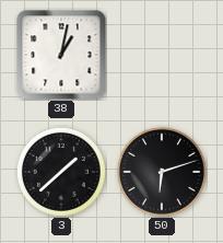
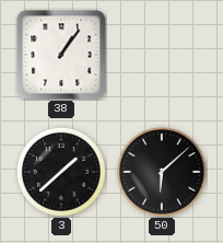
38: 1:02 -> 1:06
50: 6:12 -> 6:08
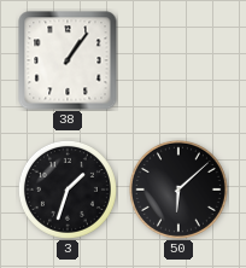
3: 1:38 -> 1:33
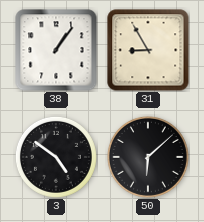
31: none -> 8:55
3: 1:33 -> 4:51
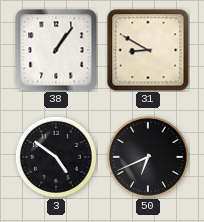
31: 8:55 -> 8:50
50: 6:08 -> 6:41
